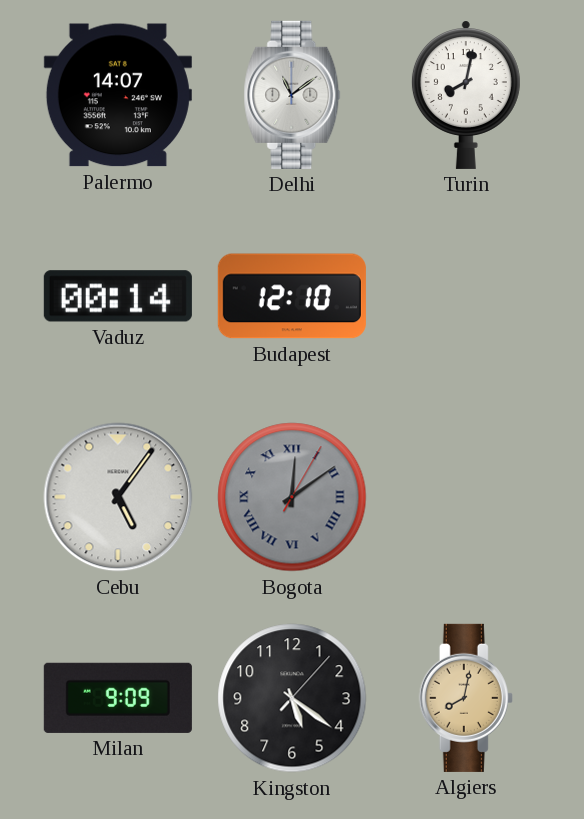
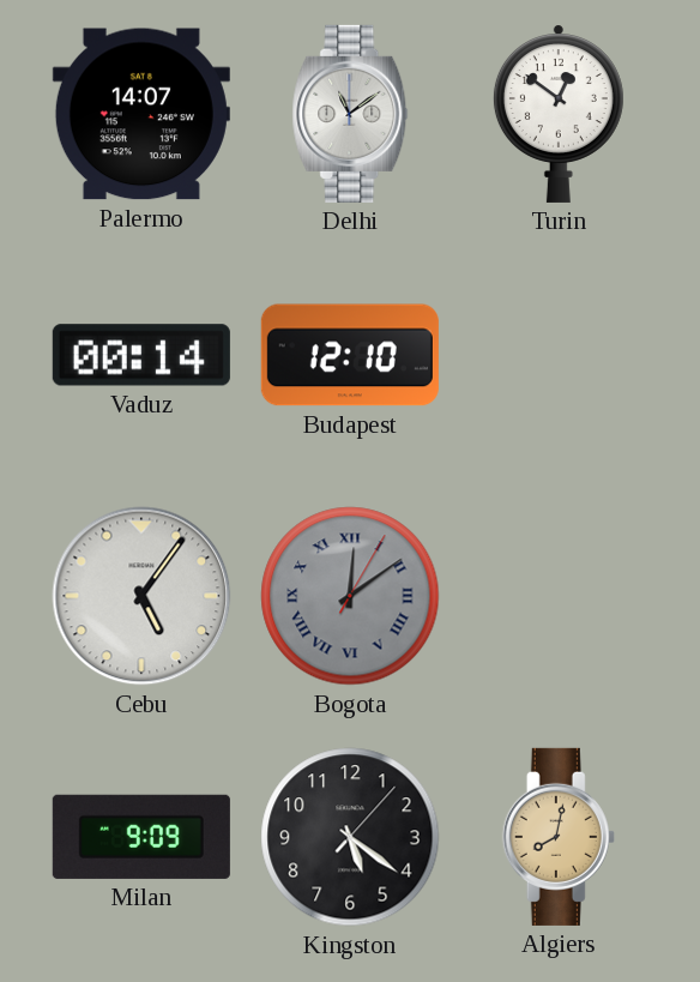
Turin: 8:02 -> 12:51
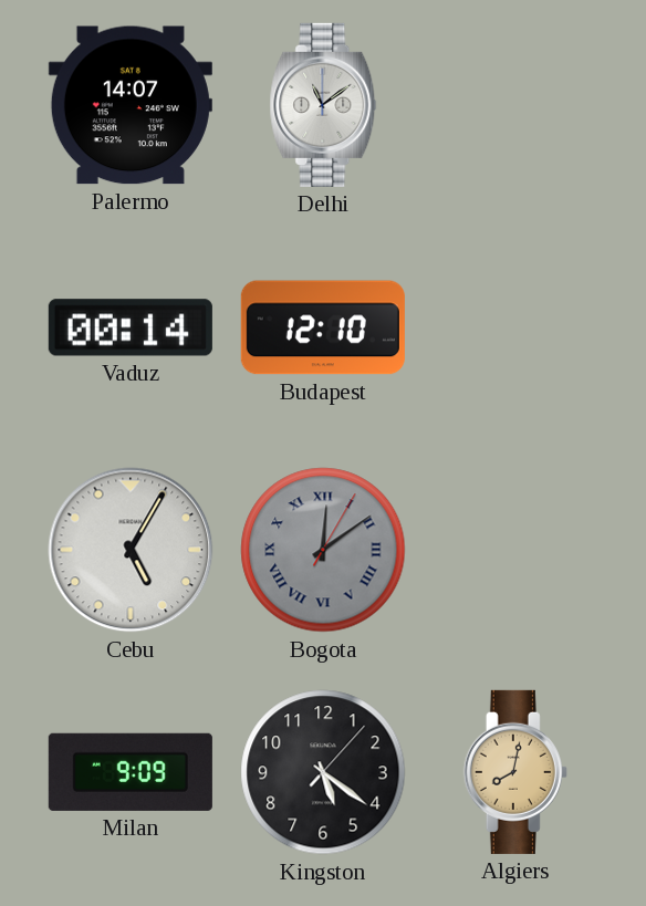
Turin: 12:51 -> none
Cebu: 5:06 -> 5:05
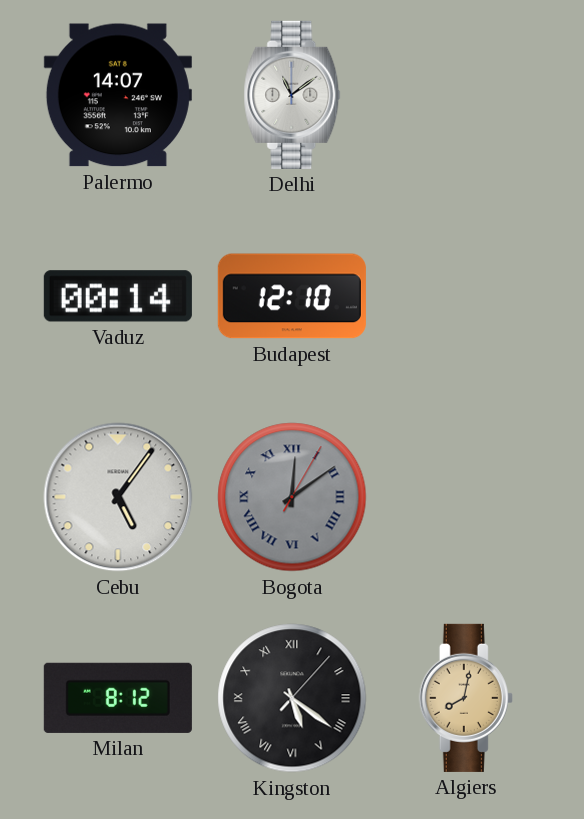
Cebu: 5:05 -> 5:06
Milan: 9:09 -> 8:12
Kingston numerals: Arabic -> Roman
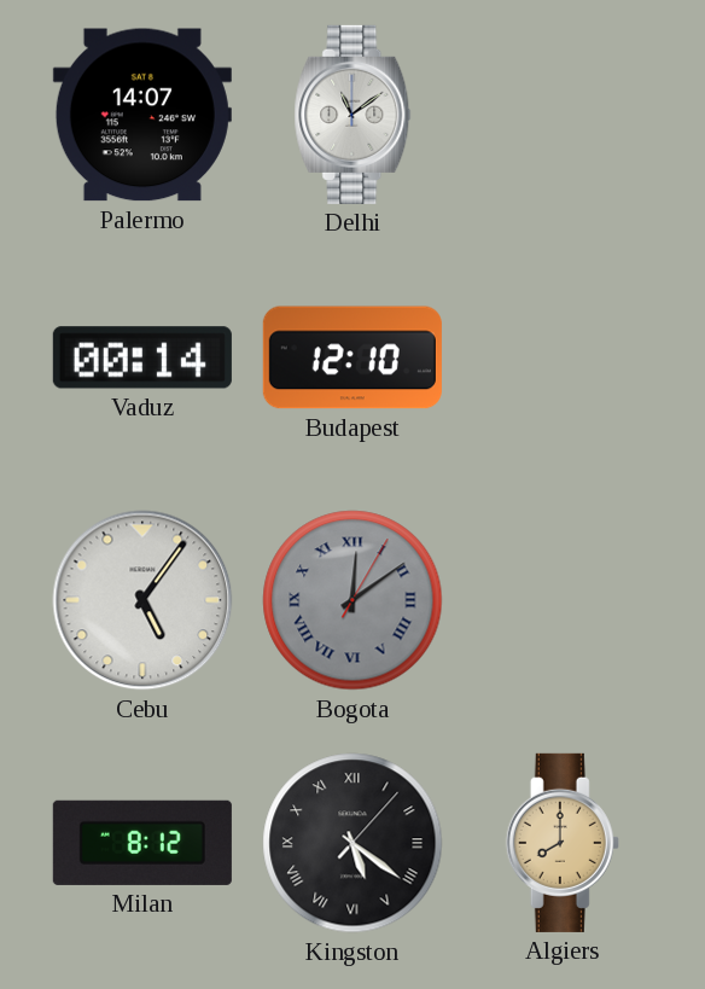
Algiers: 8:02 -> 8:00
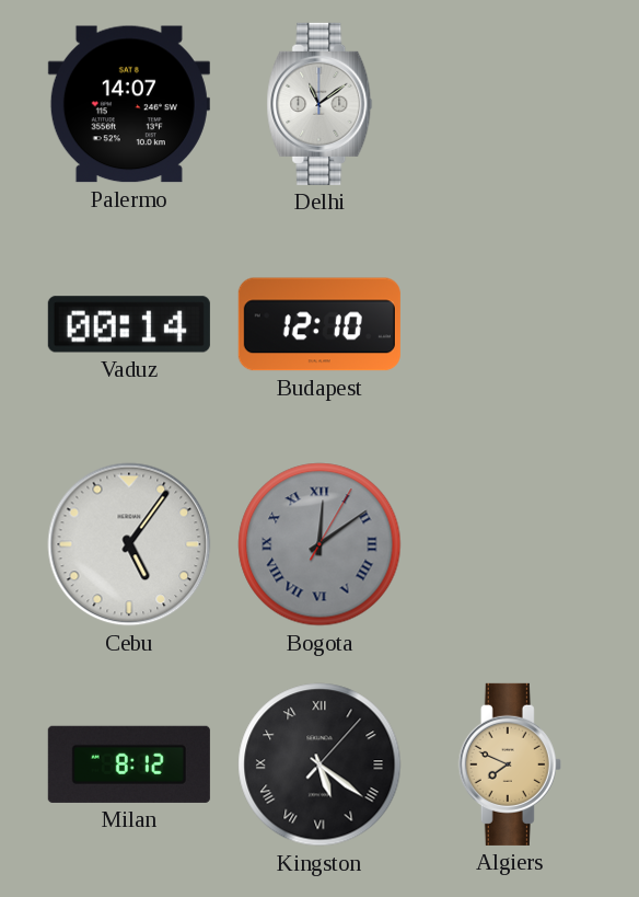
Algiers: 8:00 -> 7:49
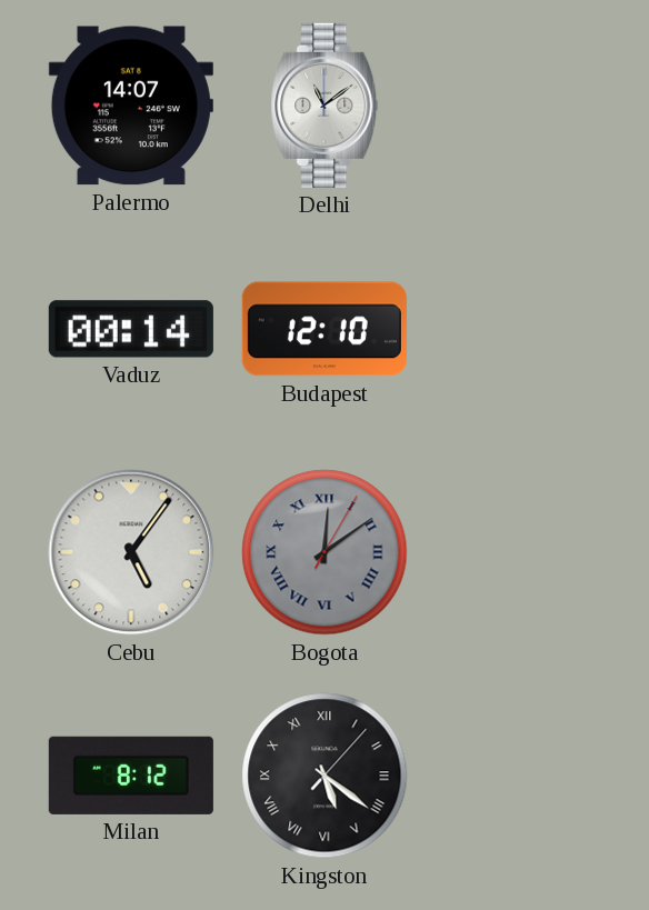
Algiers: 7:49 -> none
